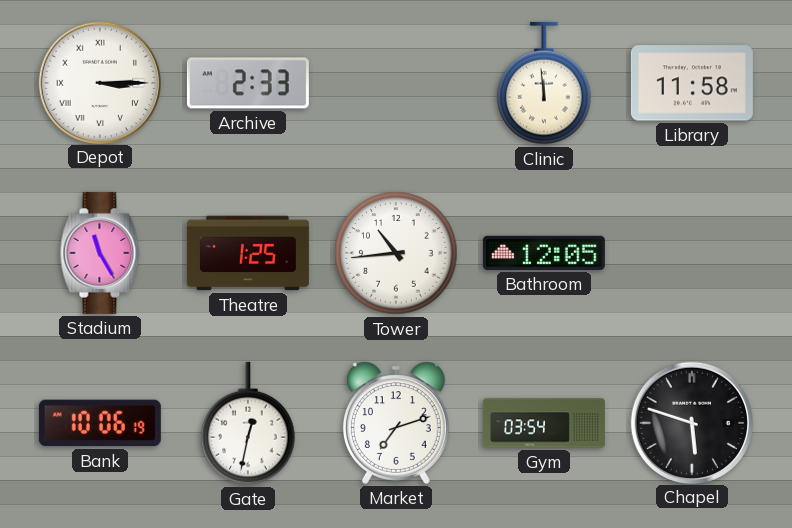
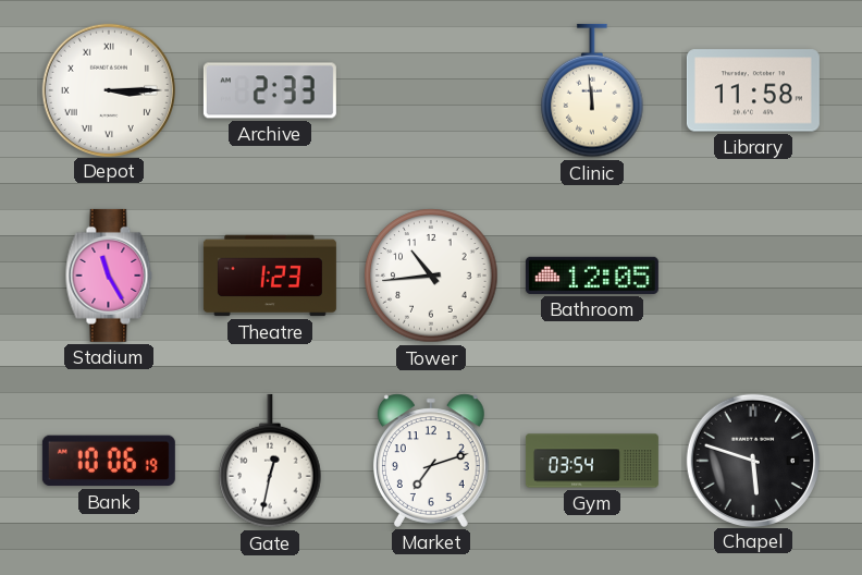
Theatre: 1:25 -> 1:23
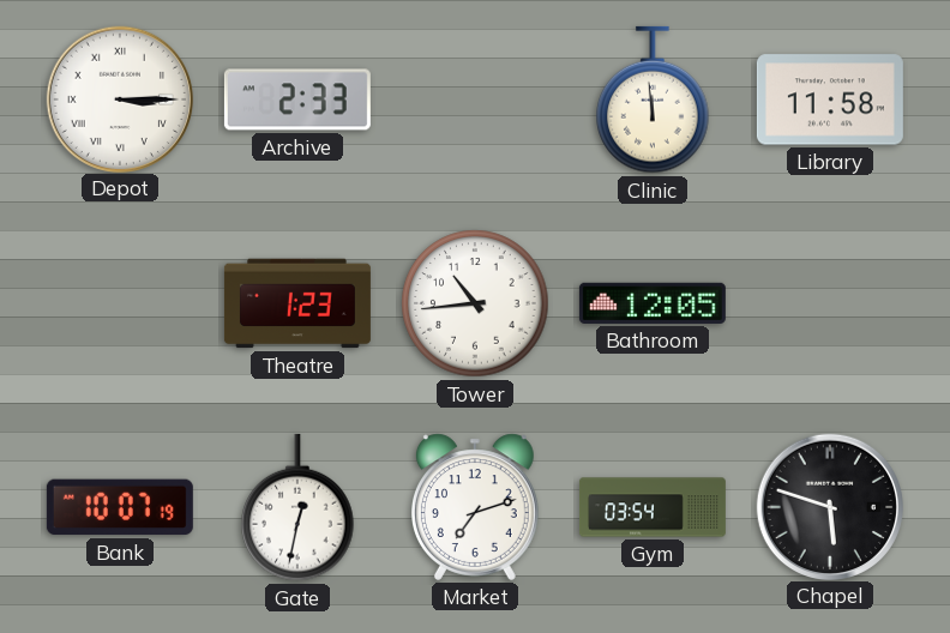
Stadium: 11:25 -> none
Bank: 10:06 -> 10:07
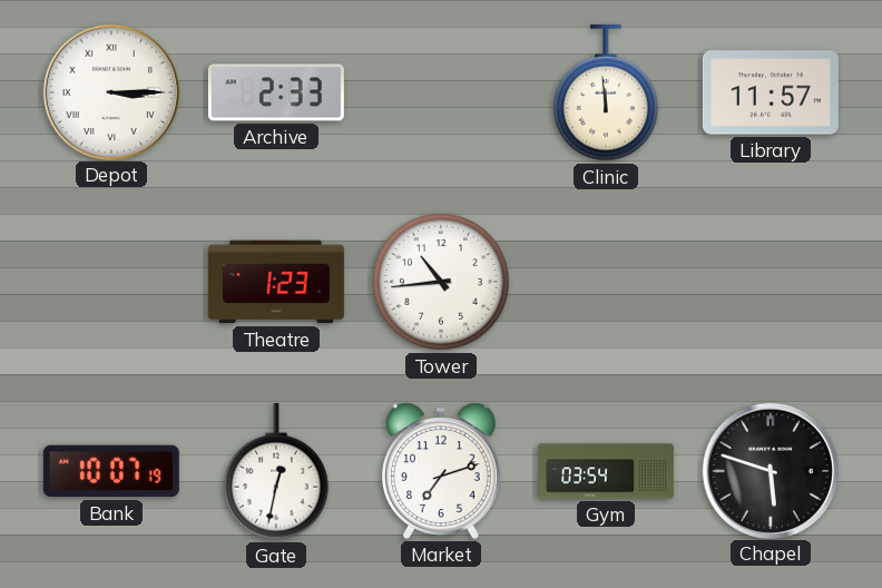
Library: 11:58 -> 11:57
Bathroom: 12:05 -> none
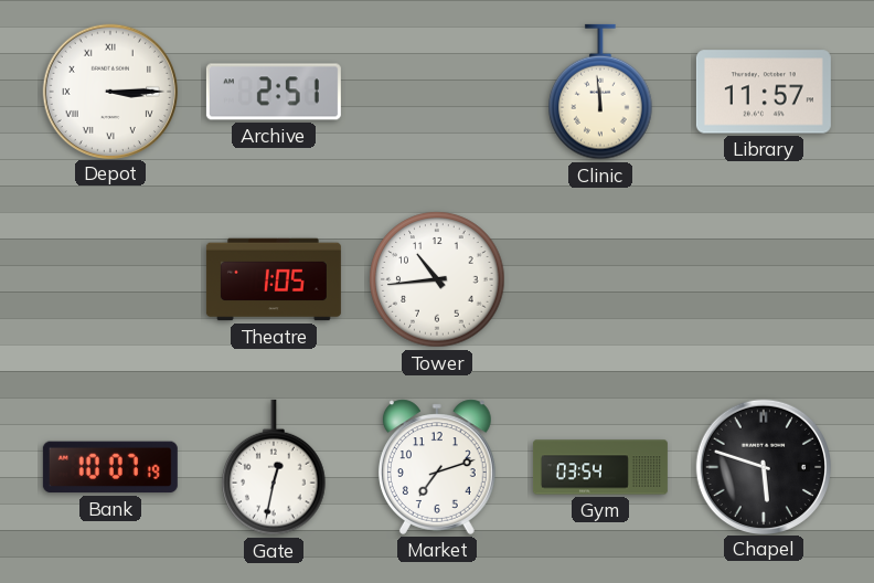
Archive: 2:33 -> 2:51
Theatre: 1:23 -> 1:05
